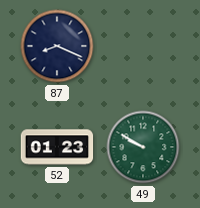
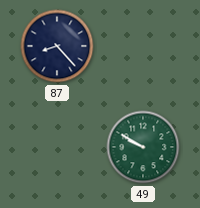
87: 8:19 -> 8:23
52: 01:23 -> none
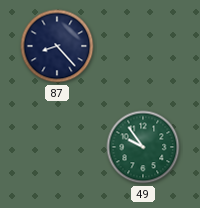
49: 9:50 -> 9:54
